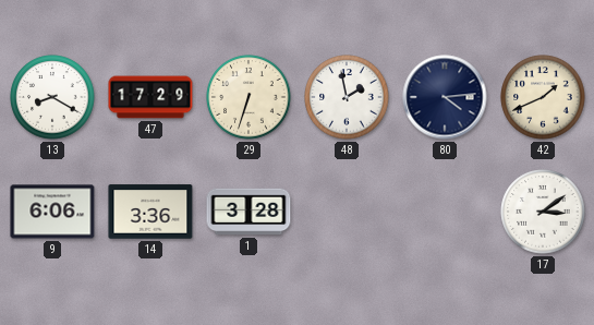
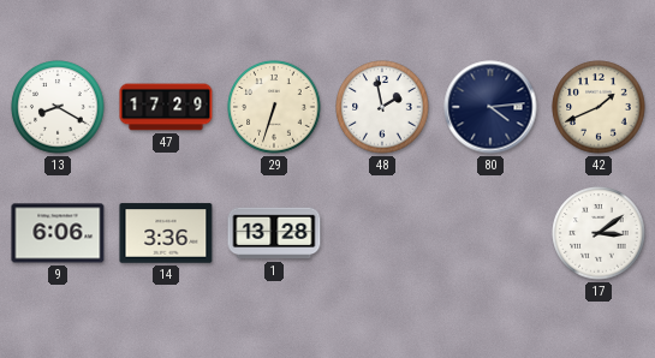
1: 3:28 -> 13:28
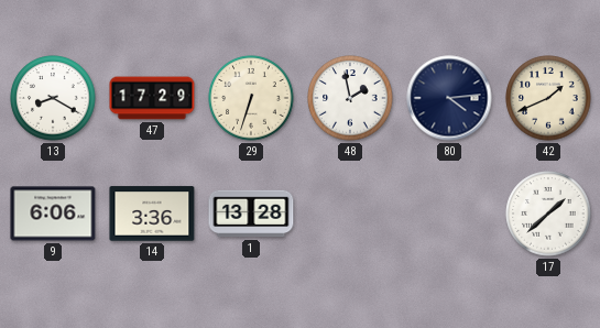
17: 3:09 -> 1:38
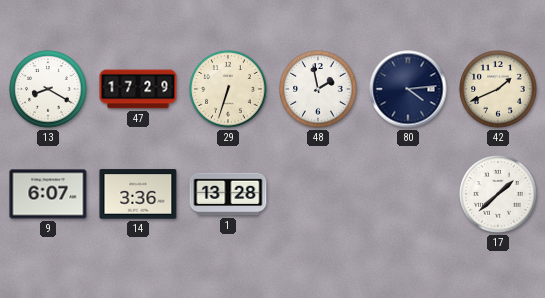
9: 6:06 -> 6:07
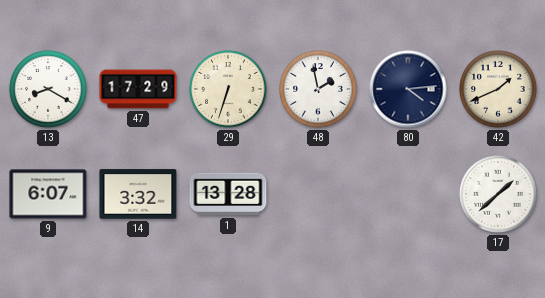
14: 3:36 -> 3:32
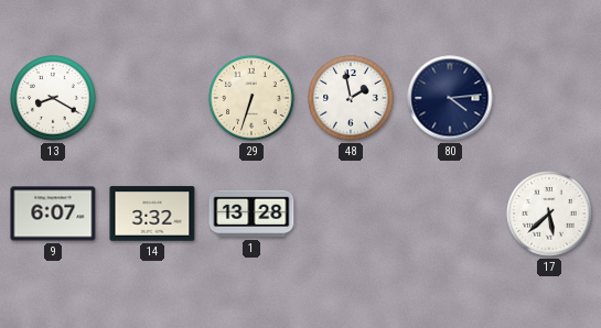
47: 17:29 -> none
42: 1:41 -> none
17: 1:38 -> 5:38
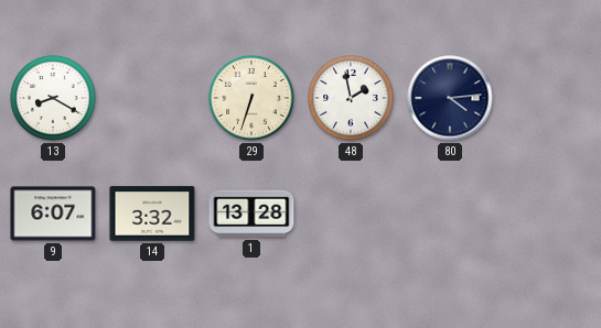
17: 5:38 -> none
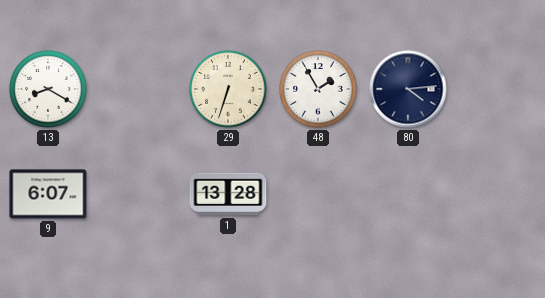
48: 1:58 -> 1:55
14: 3:32 -> none
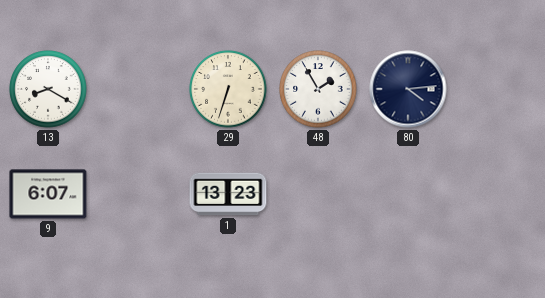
1: 13:28 -> 13:23
